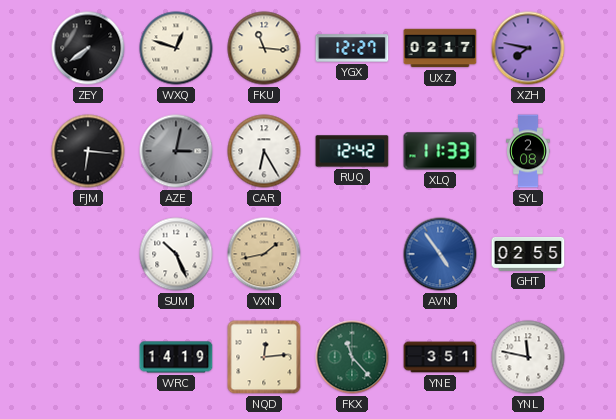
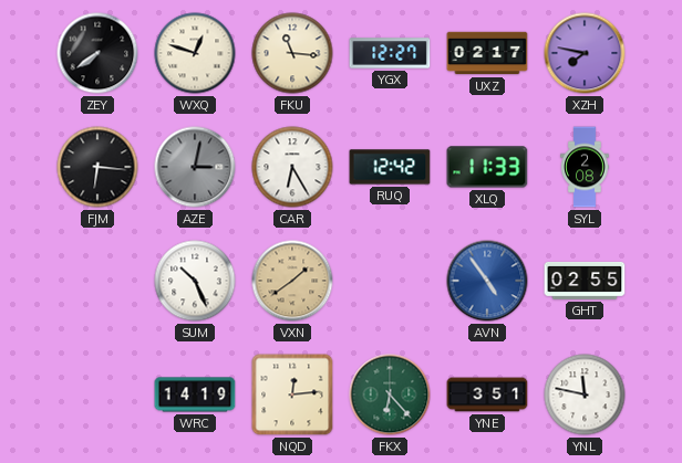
VXN: 1:43 -> 1:39
FKX: 11:23 -> 6:23
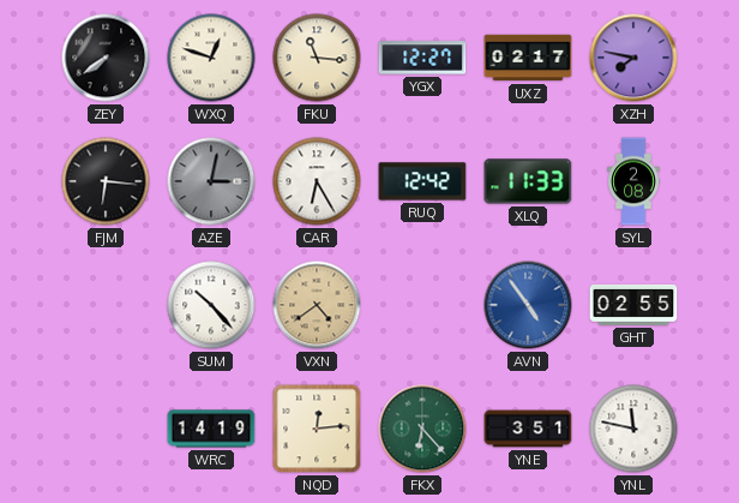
SUM: 10:26 -> 10:23
VXN: 1:39 -> 4:39
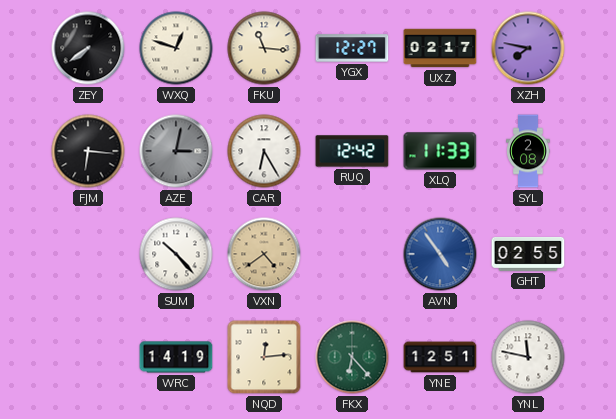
YNE: 3:51 -> 12:51
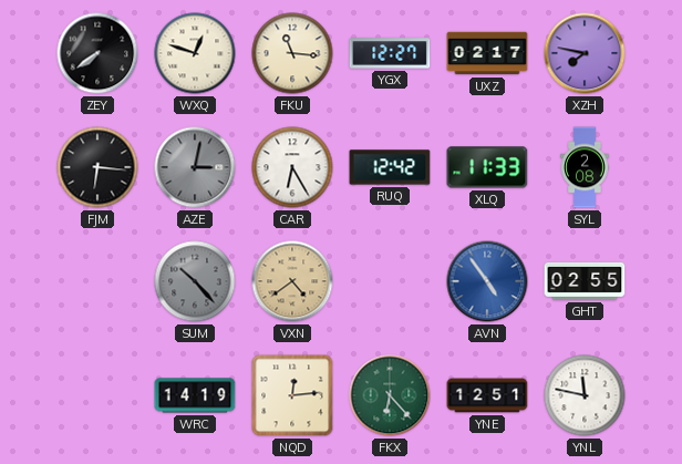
SUM dial: white -> grey
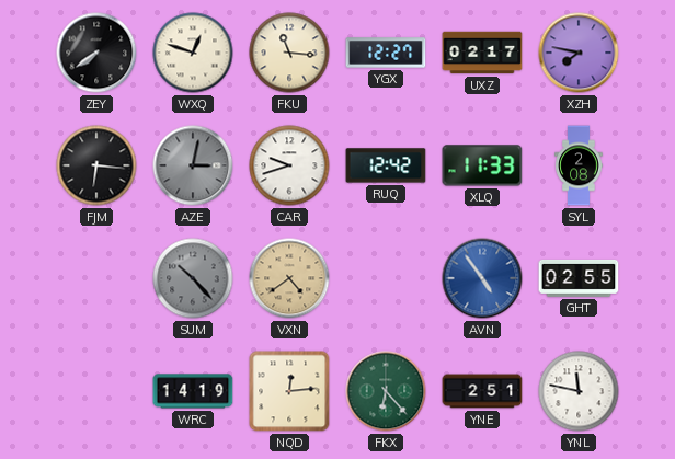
CAR: 6:25 -> 9:42
YNE: 12:51 -> 2:51
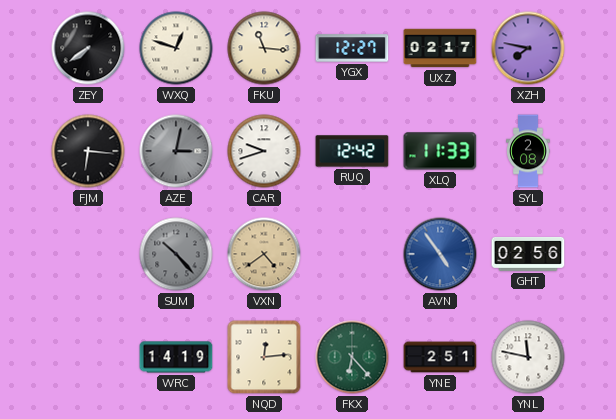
GHT: 02:55 -> 02:56
